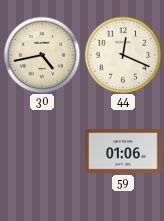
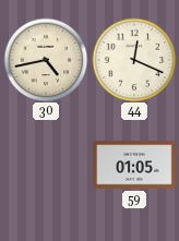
59: 01:06 -> 01:05
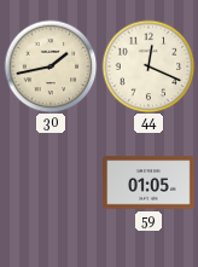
30: 4:43 -> 1:43
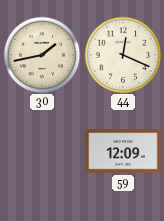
59: 01:05 -> 12:09
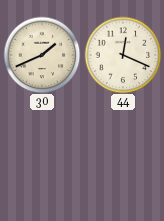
30: 1:43 -> 1:41
59: 12:09 -> none
